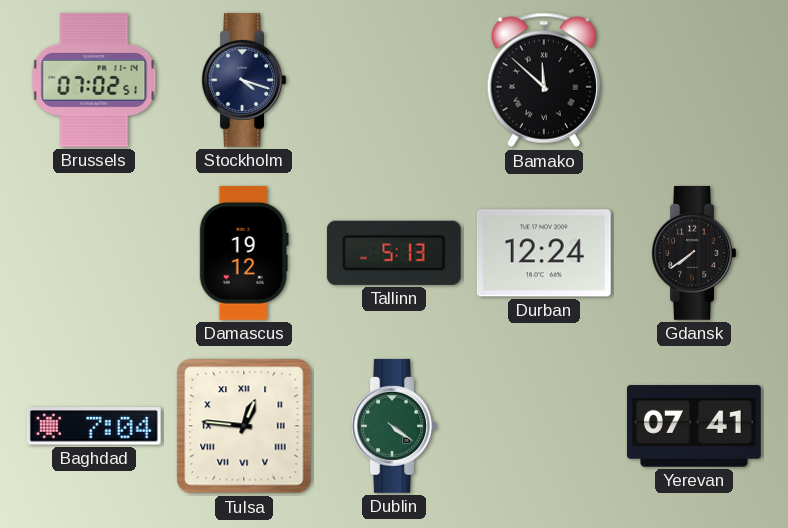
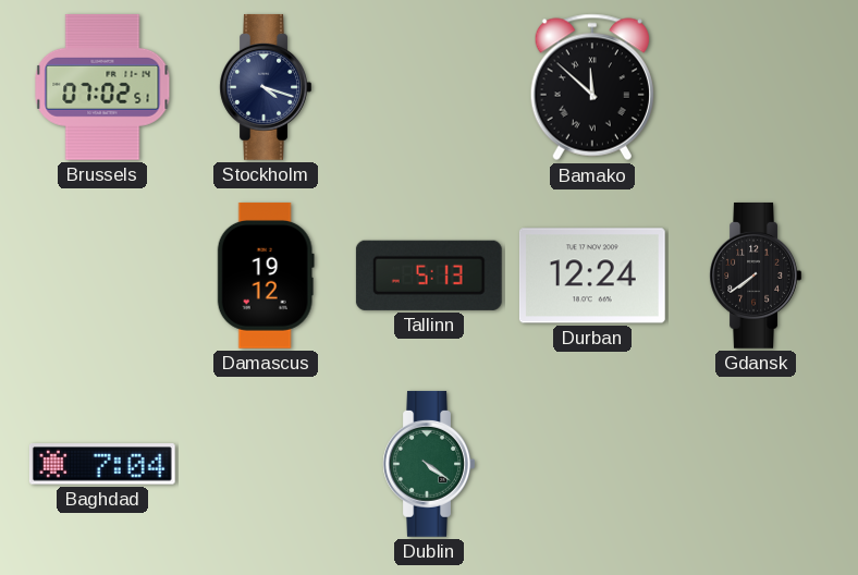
Tulsa: 12:46 -> none
Yerevan: 07:41 -> none
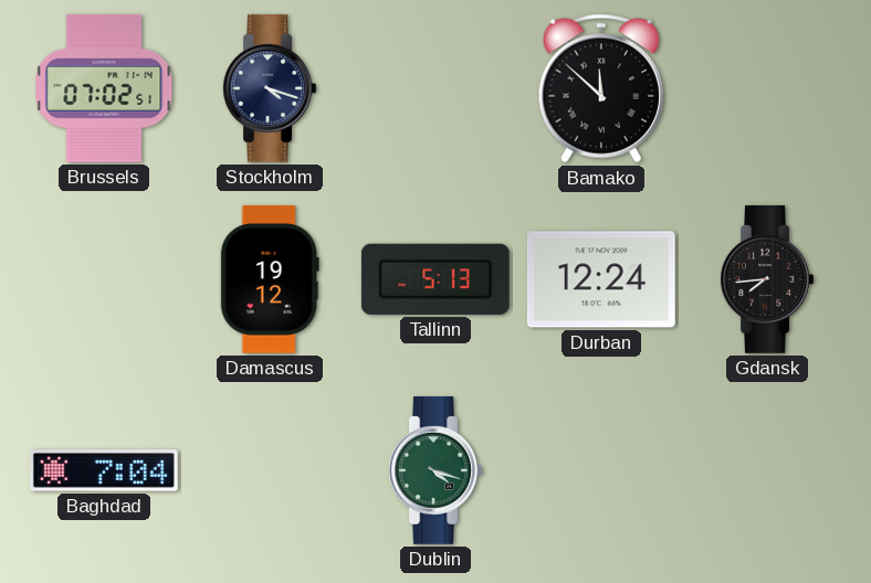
Gdansk: 7:39 -> 7:44
Dublin: 4:21 -> 4:18
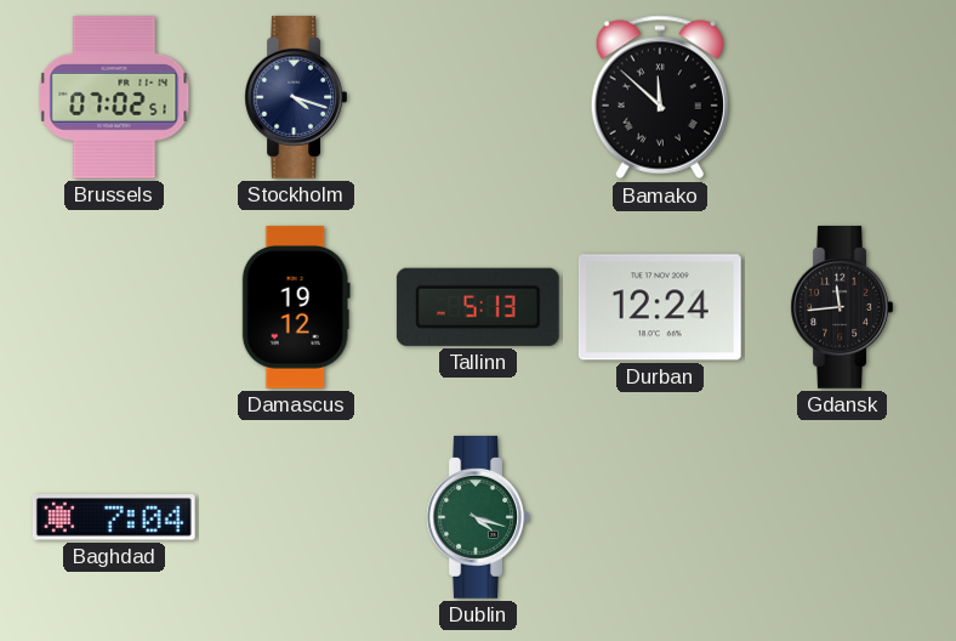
Gdansk: 7:44 -> 11:44
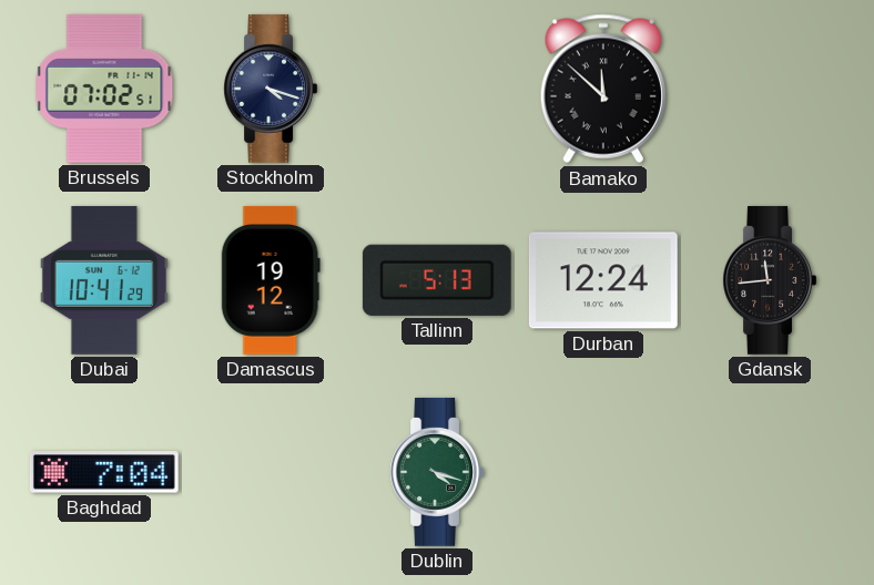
Dubai: none -> 10:41
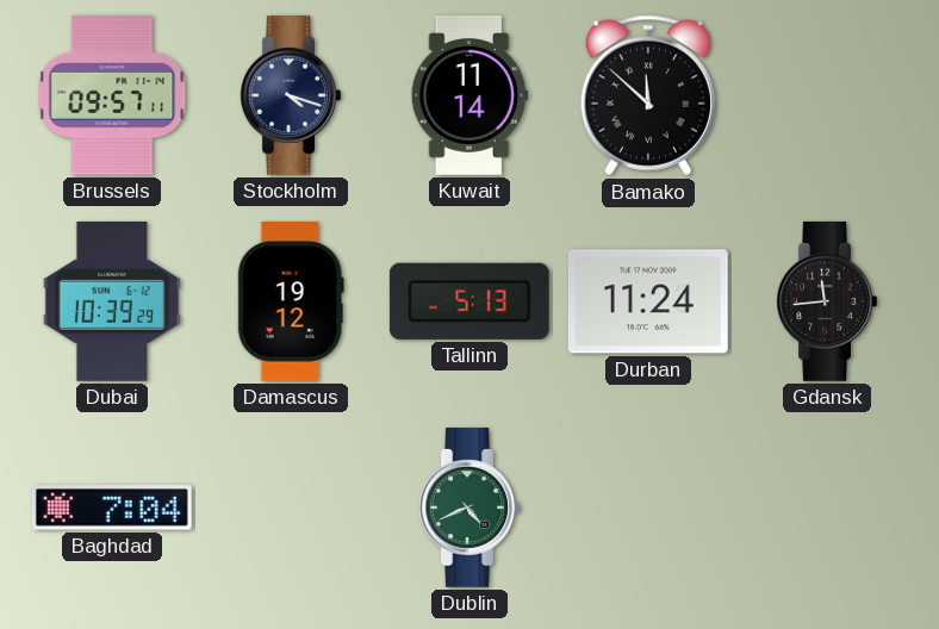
Brussels: 07:02 -> 09:57
Kuwait: none -> 11:14
Dubai: 10:41 -> 10:39
Durban: 12:24 -> 11:24
Dublin: 4:18 -> 4:41
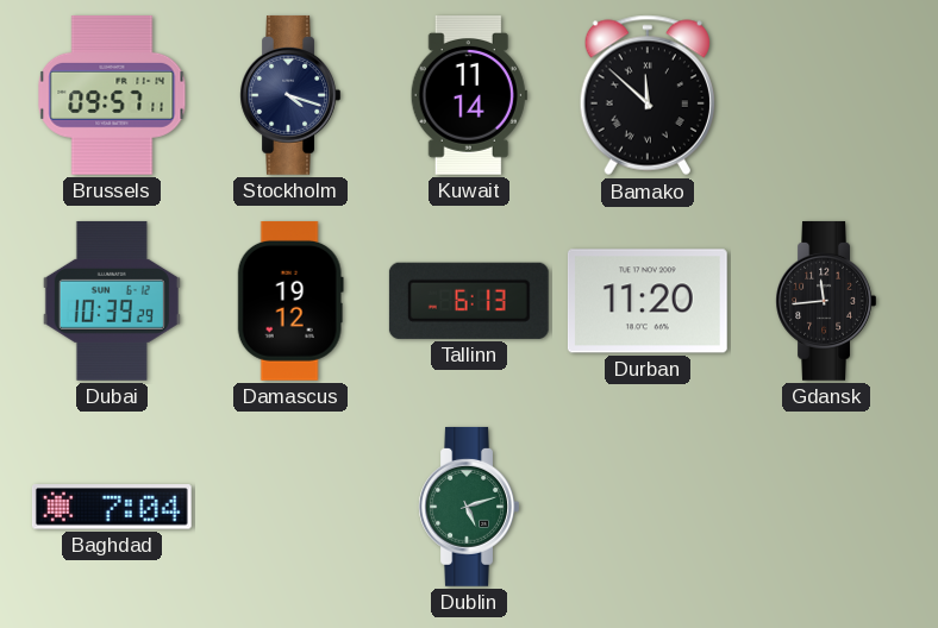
Tallinn: 5:13 -> 6:13
Durban: 11:24 -> 11:20
Dublin: 4:41 -> 5:12
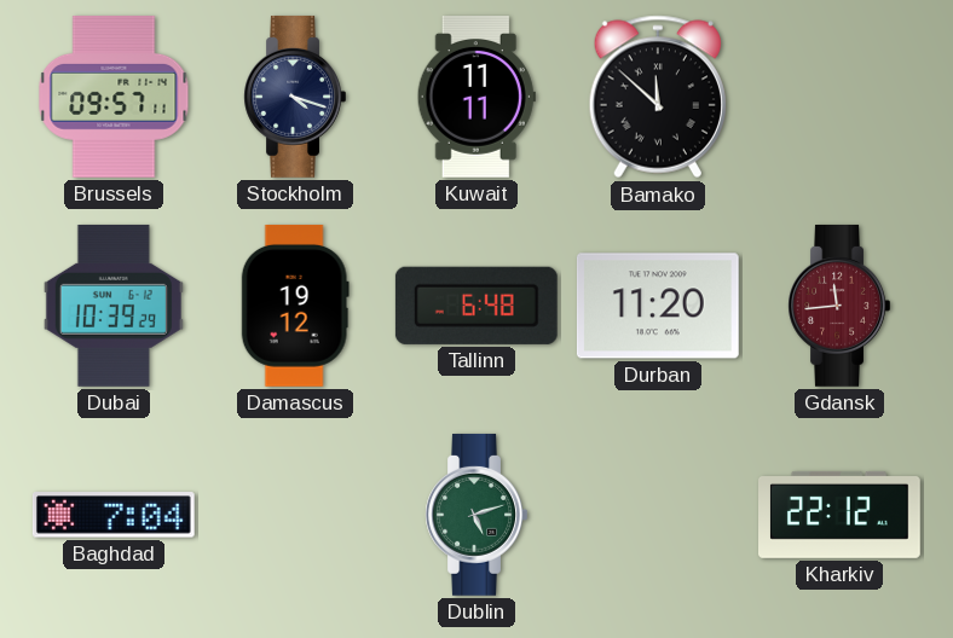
Kuwait: 11:14 -> 11:11
Tallinn: 6:13 -> 6:48
Gdansk dial: black -> burgundy
Kharkiv: none -> 22:12
